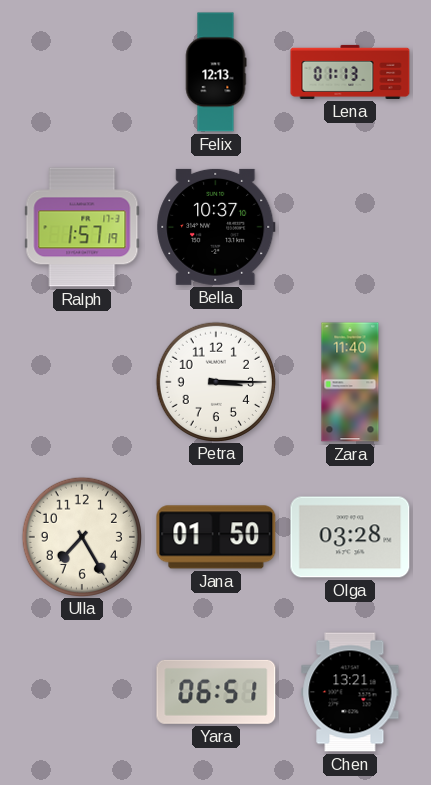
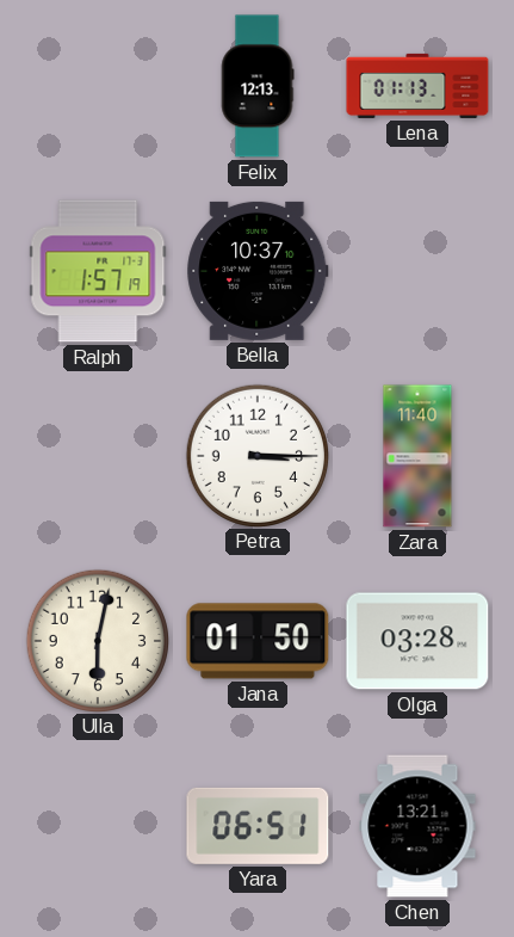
Ulla: 7:25 -> 6:02
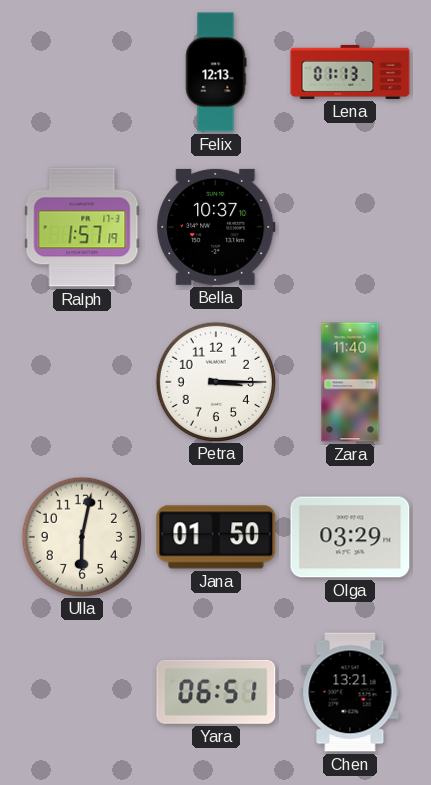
Olga: 03:28 -> 03:29
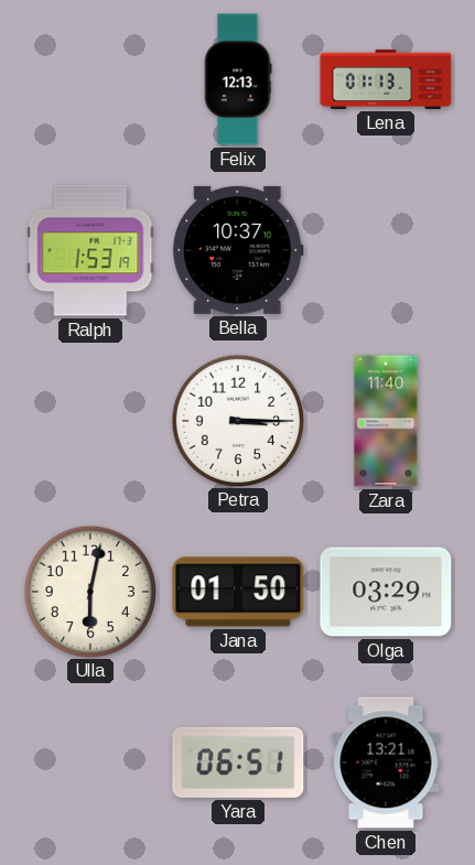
Ralph: 1:57 -> 1:53
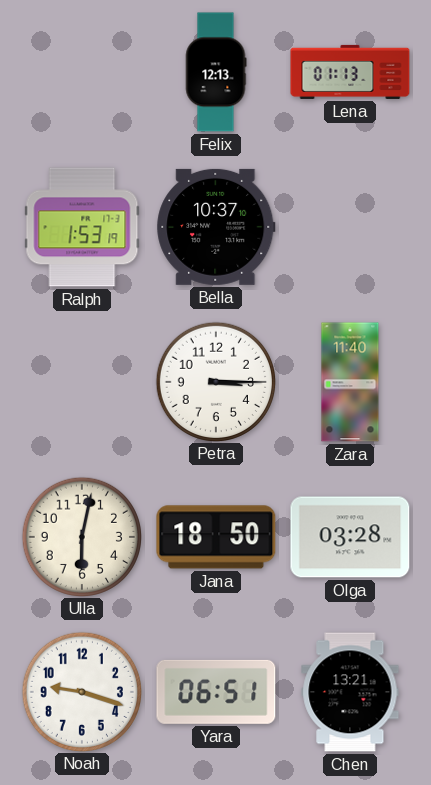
Jana: 01:50 -> 18:50
Olga: 03:29 -> 03:28
Noah: none -> 9:18
